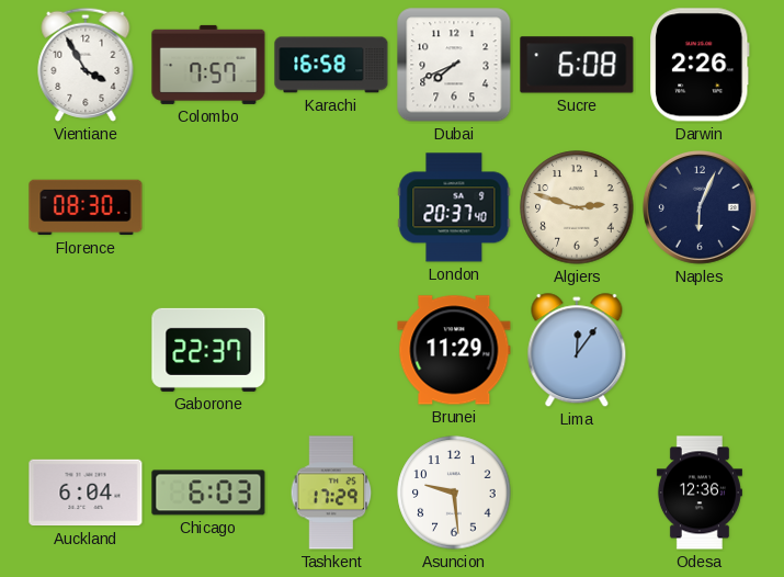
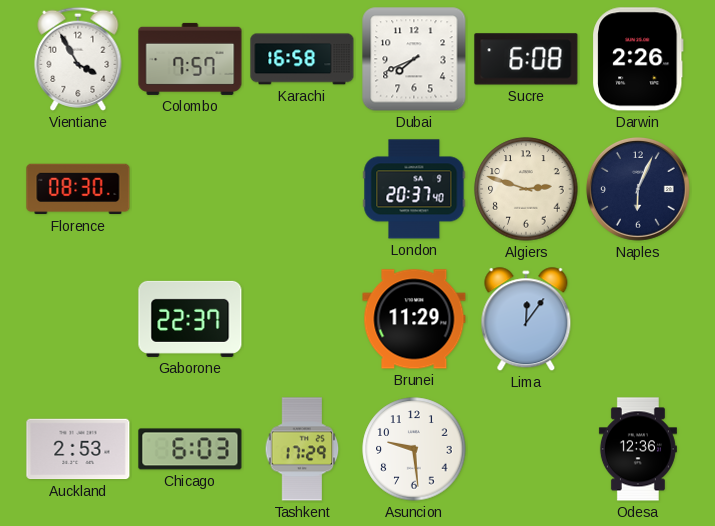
Auckland: 6:04 -> 2:53
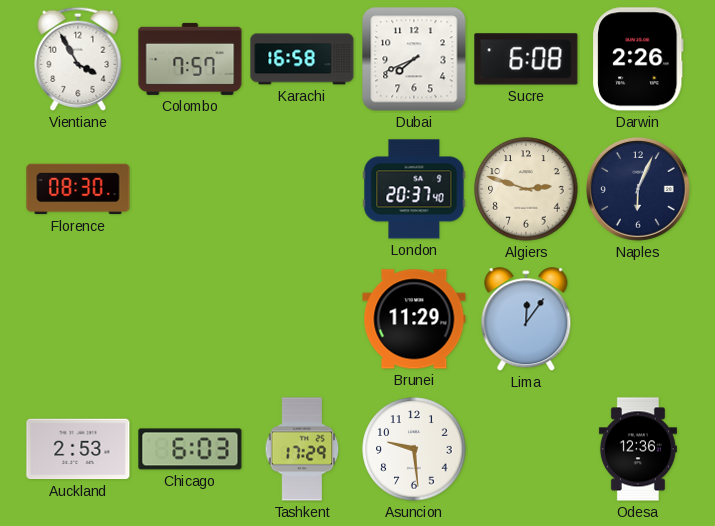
Gaborone: 22:37 -> none
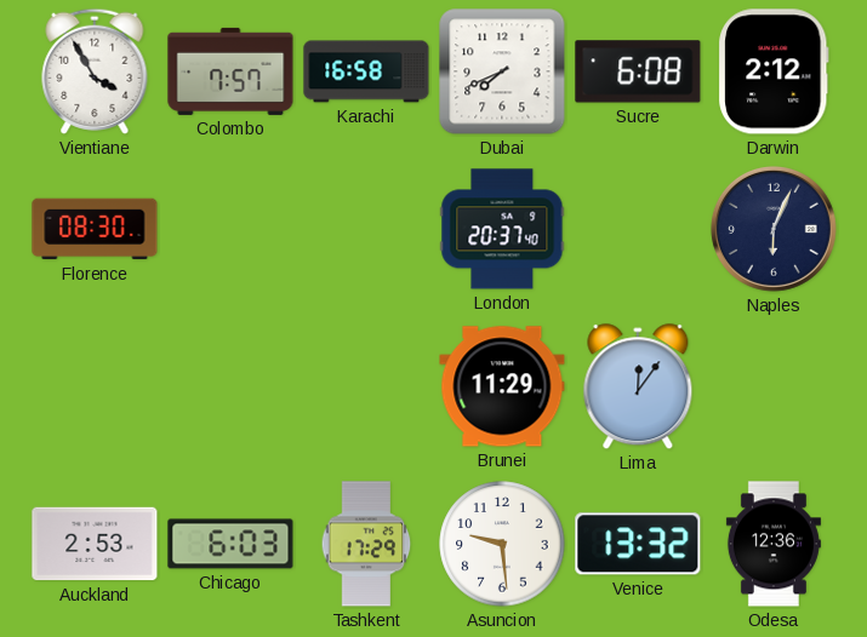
Darwin: 2:26 -> 2:12
Algiers: 2:48 -> none
Venice: none -> 13:32
